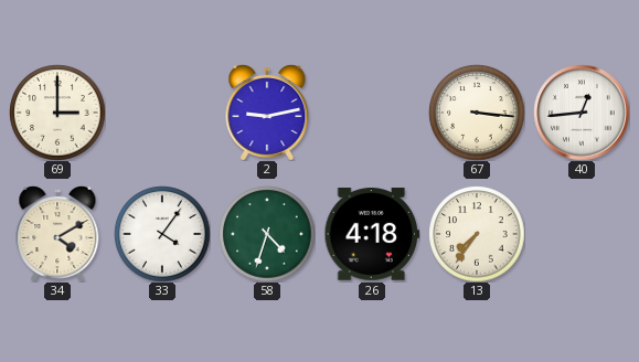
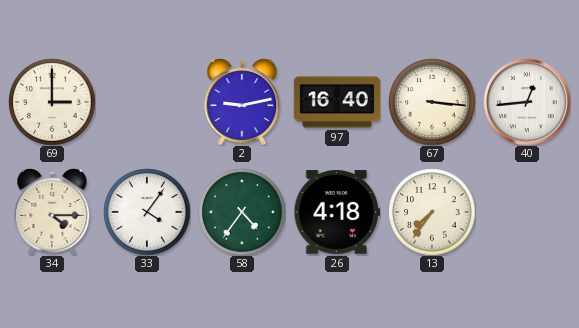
97: none -> 16:40
34: 4:10 -> 4:15
58: 4:33 -> 4:36
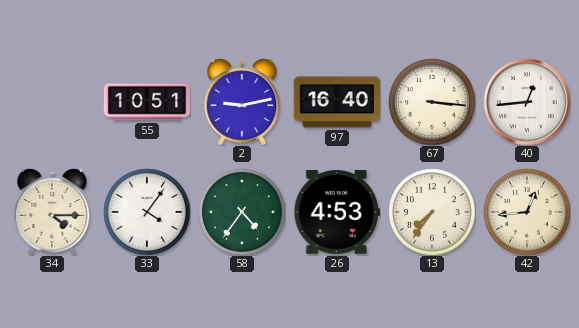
69: 3:00 -> none
55: none -> 10:51
26: 4:18 -> 4:53
42: none -> 12:44
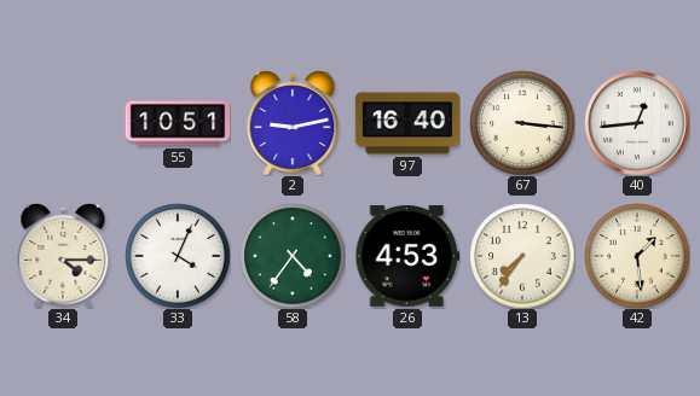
33: 4:06 -> 4:04
42: 12:44 -> 1:29
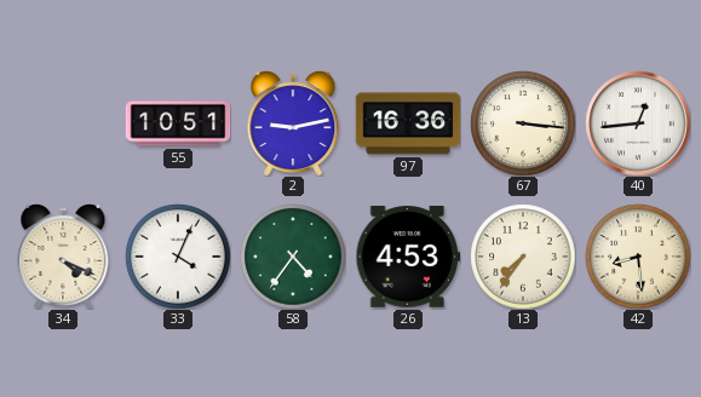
97: 16:40 -> 16:36
34: 4:15 -> 4:19
42: 1:29 -> 8:29
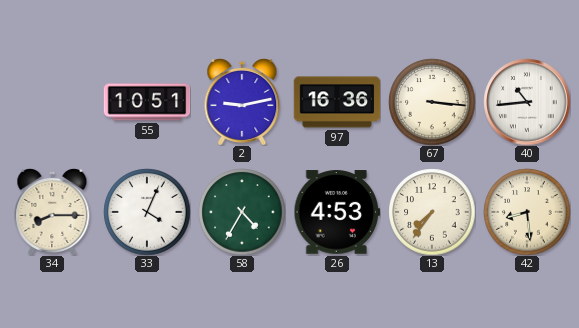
40: 12:44 -> 10:44
34: 4:19 -> 8:15
58: 4:36 -> 4:35
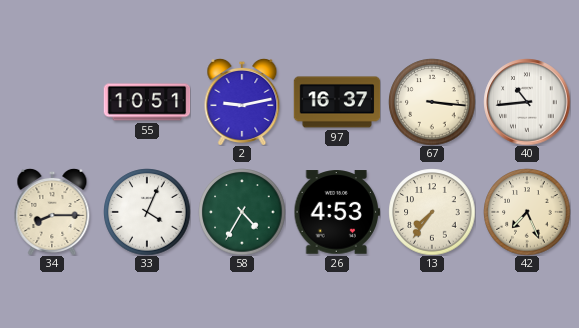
97: 16:36 -> 16:37
42: 8:29 -> 7:26
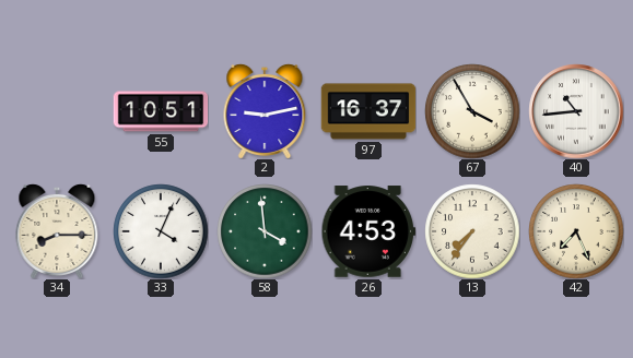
67: 3:16 -> 3:55
58: 4:35 -> 3:59
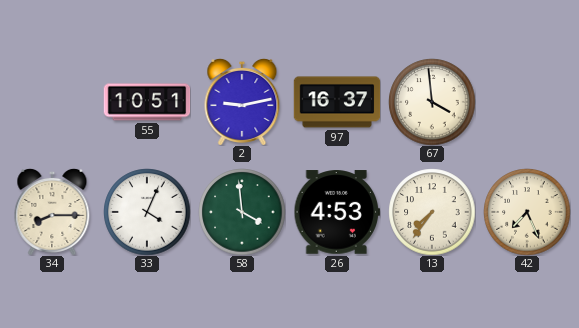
67: 3:55 -> 3:59
40: 10:44 -> none
